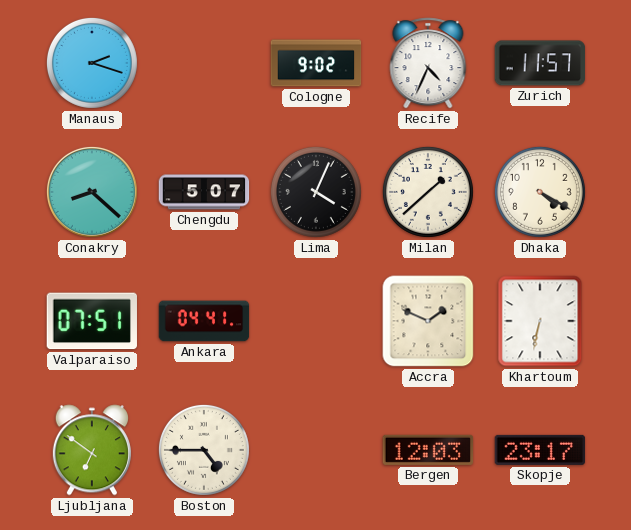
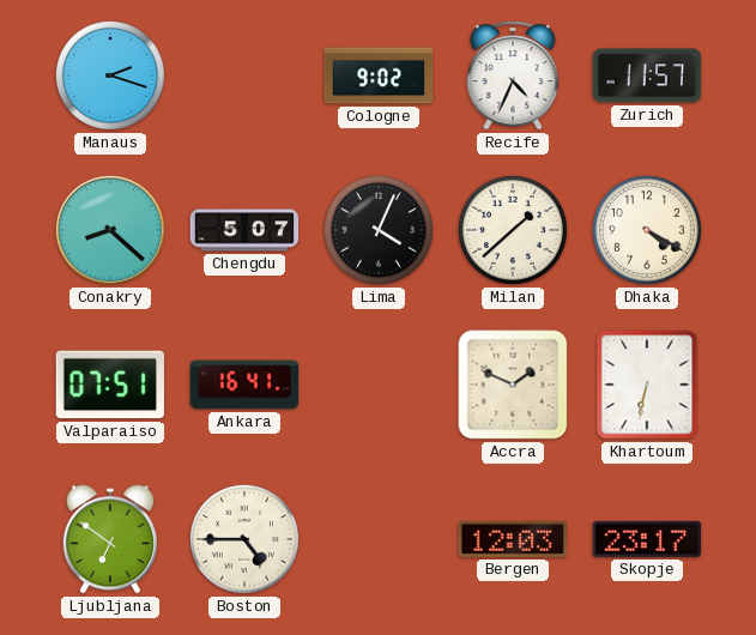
Ankara: 04:41 -> 16:41
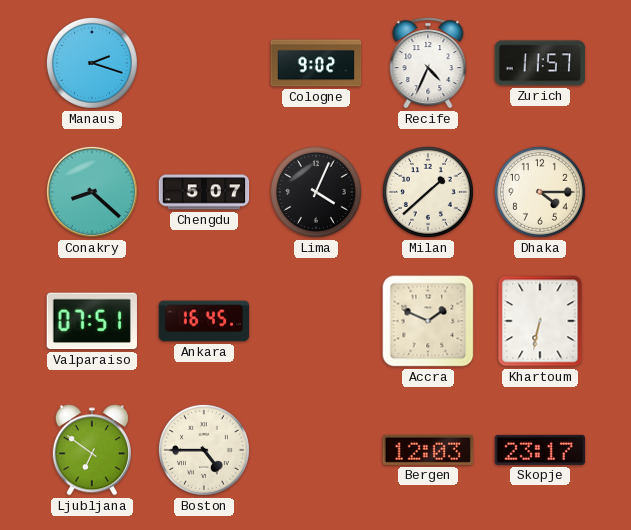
Dhaka: 4:20 -> 4:15
Ankara: 16:41 -> 16:45
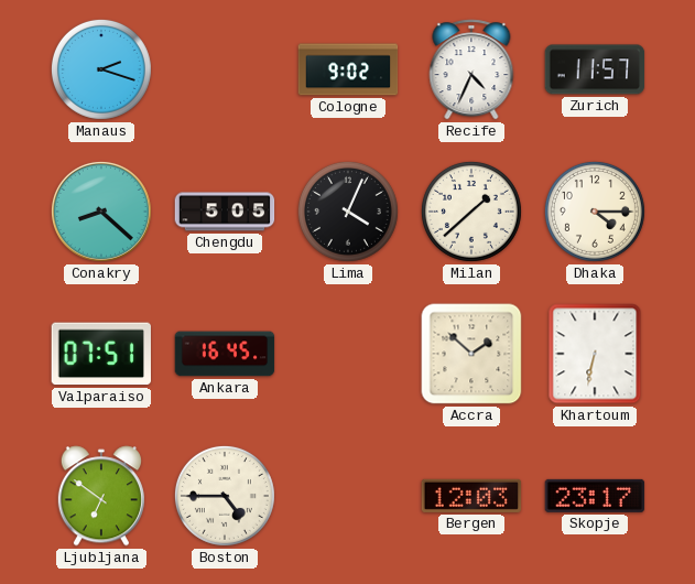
Chengdu: 5:07 -> 5:05
Accra: 1:49 -> 1:52
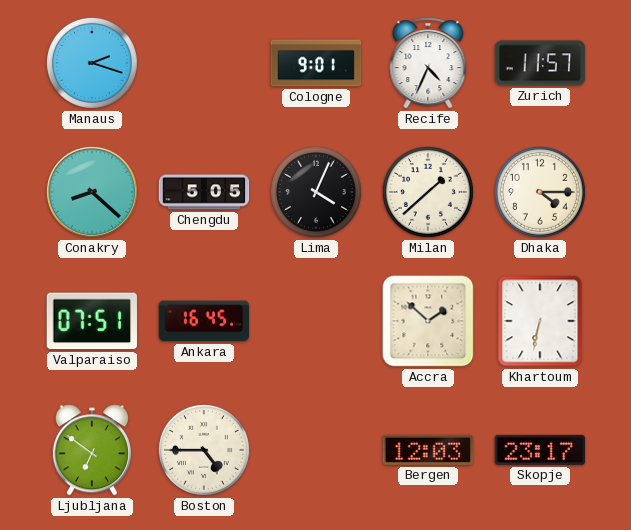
Cologne: 9:02 -> 9:01
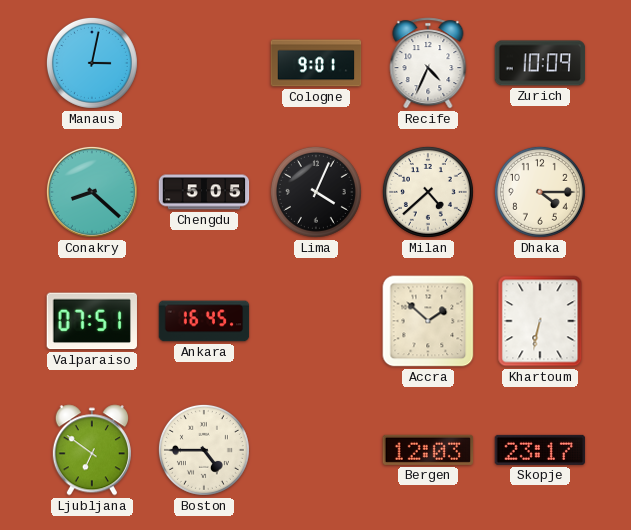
Manaus: 2:18 -> 3:02
Zurich: 11:57 -> 10:09
Milan: 1:38 -> 4:38
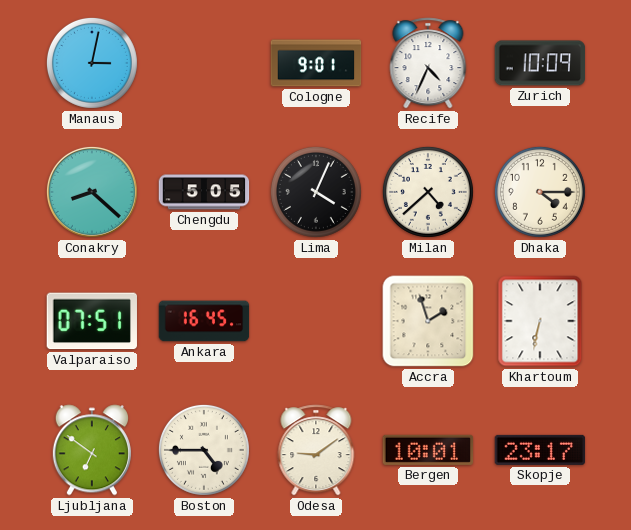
Accra: 1:52 -> 1:57
Odesa: none -> 9:09
Bergen: 12:03 -> 10:01
